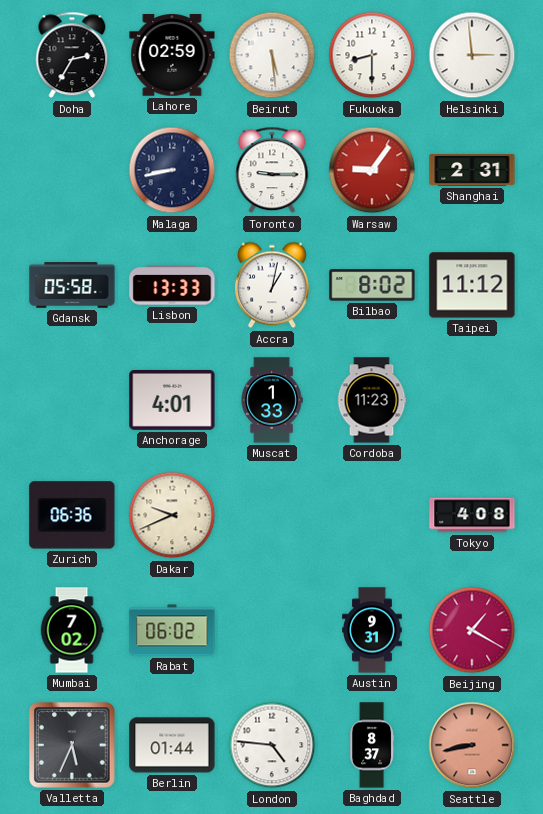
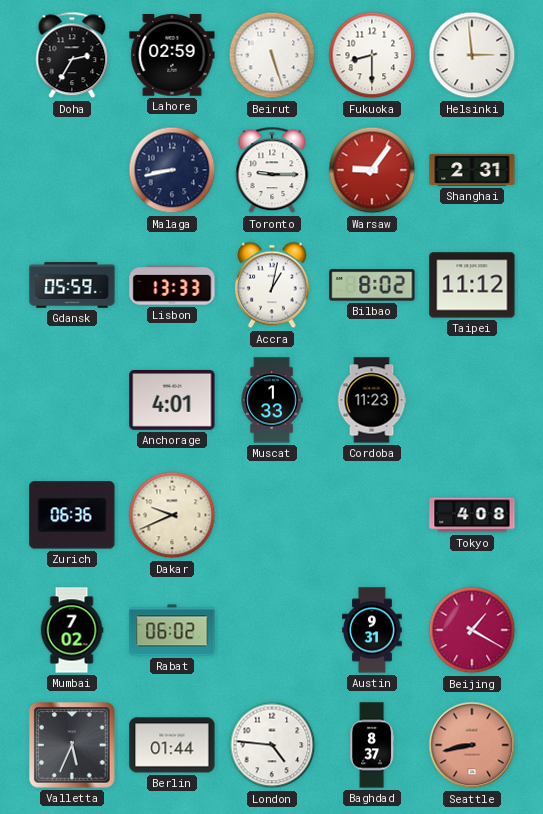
Beirut: 5:29 -> 5:27
Gdansk: 05:58 -> 05:59
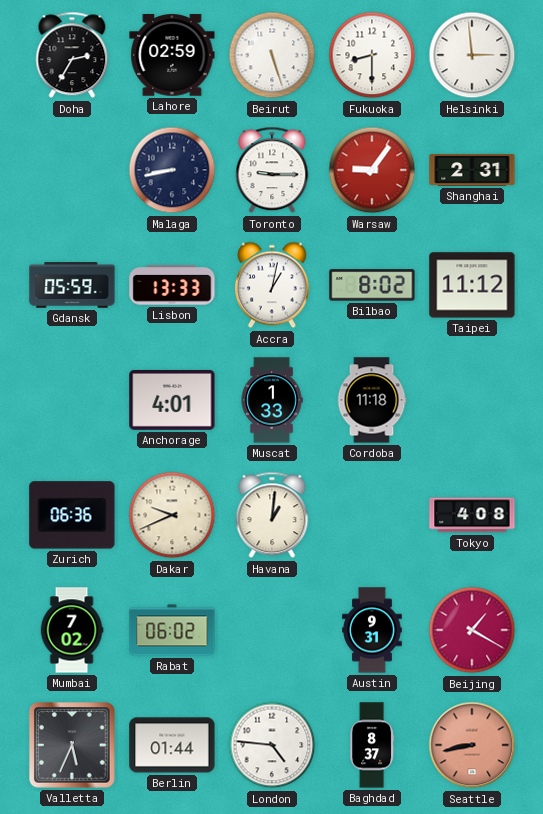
Cordoba: 11:23 -> 11:18
Havana: none -> 1:01
